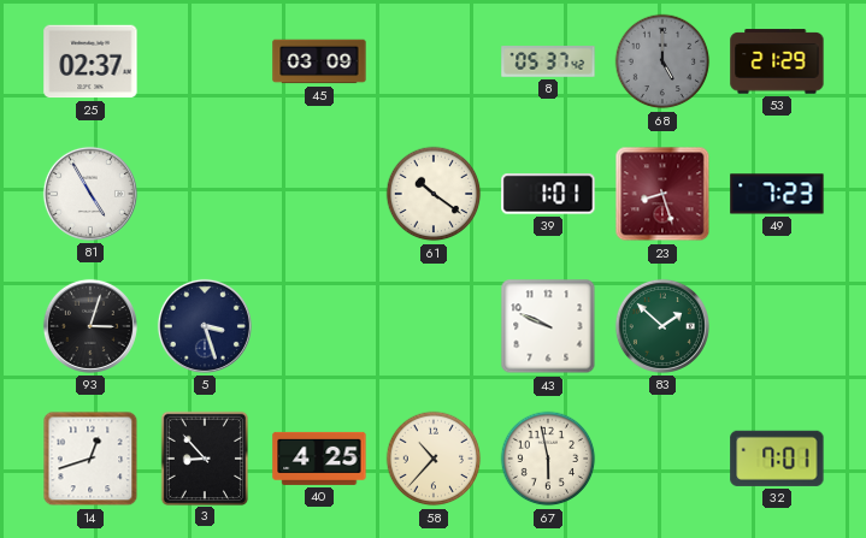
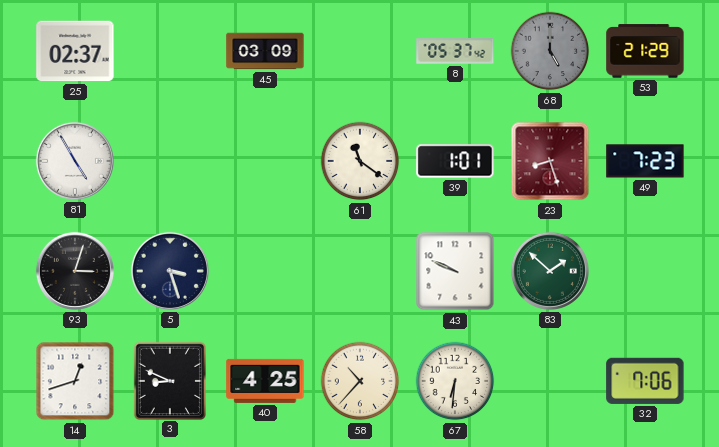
61: 10:21 -> 11:21
3: 8:53 -> 8:49
67: 5:58 -> 6:31
32: 7:01 -> 7:06
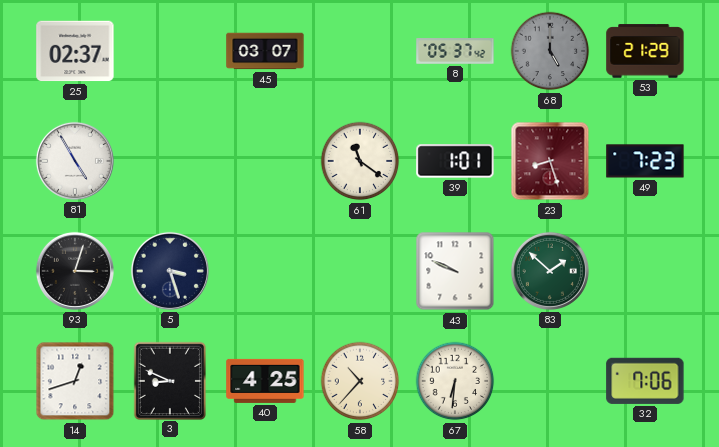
45: 03:09 -> 03:07
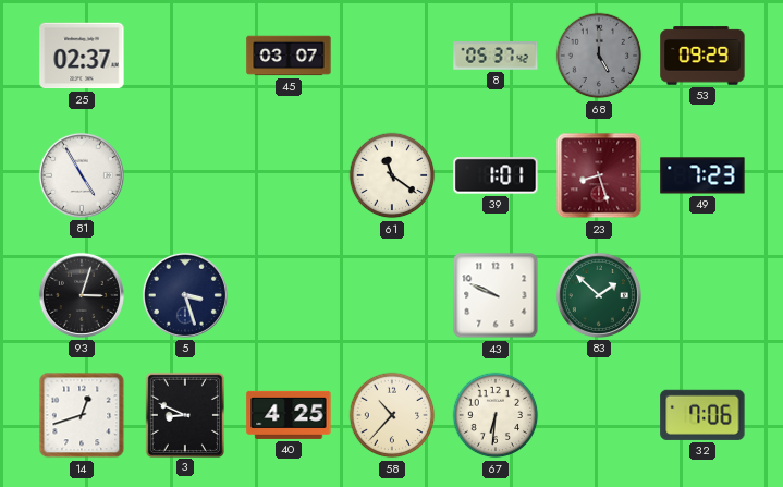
53: 21:29 -> 09:29
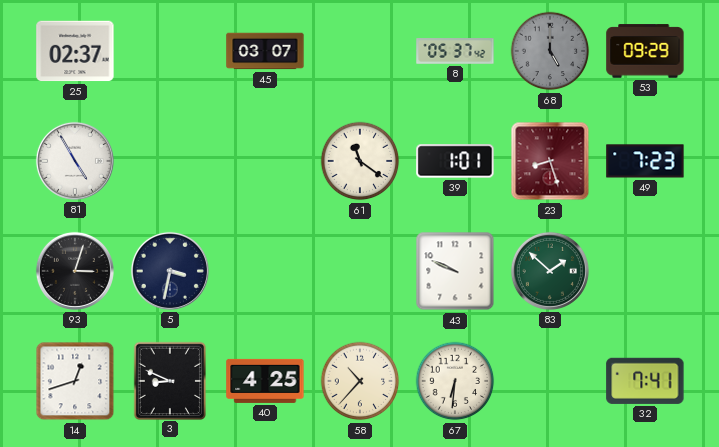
5: 3:27 -> 3:32
32: 7:06 -> 7:41
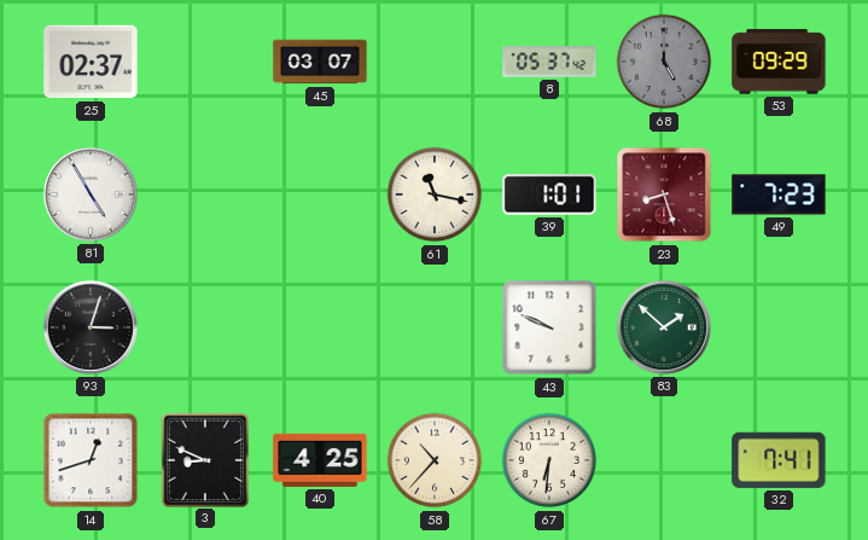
61: 11:21 -> 11:17
5: 3:32 -> none
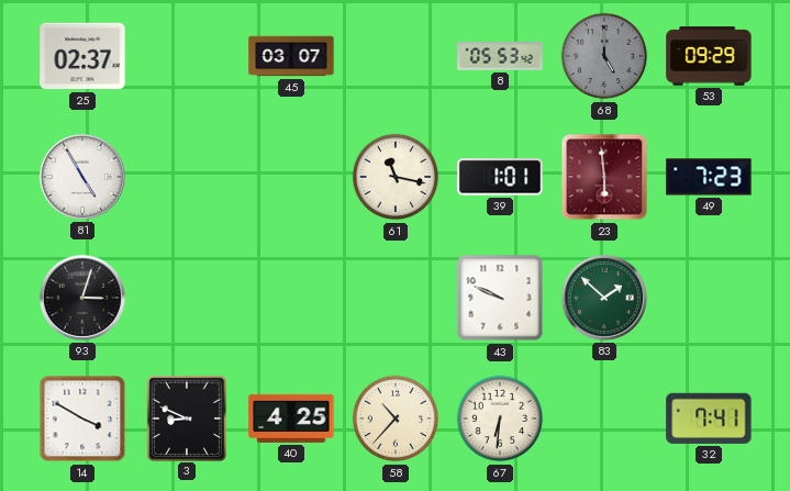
8: 05:37 -> 05:53
23: 8:27 -> 5:59
14: 12:42 -> 3:50
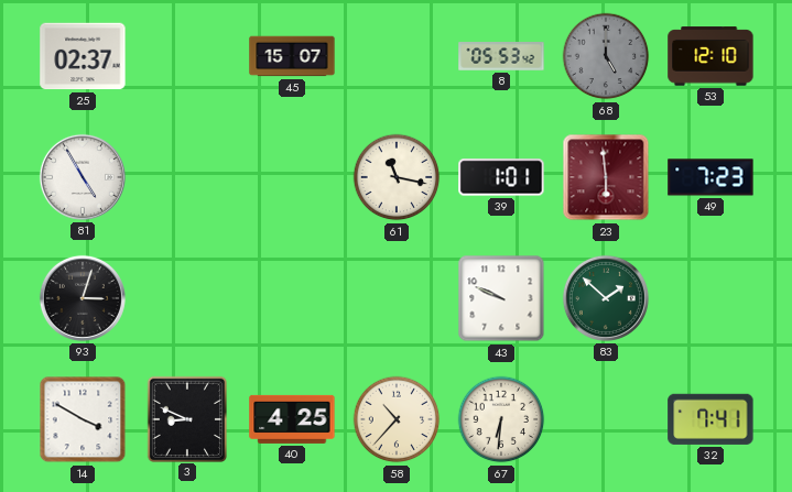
45: 03:07 -> 15:07
53: 09:29 -> 12:10
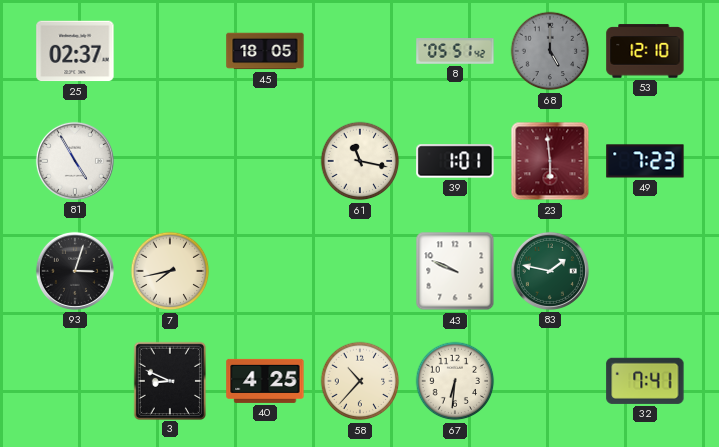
45: 15:07 -> 18:05
8: 05:53 -> 05:51
7: none -> 7:43
83: 1:52 -> 1:47
14: 3:50 -> none
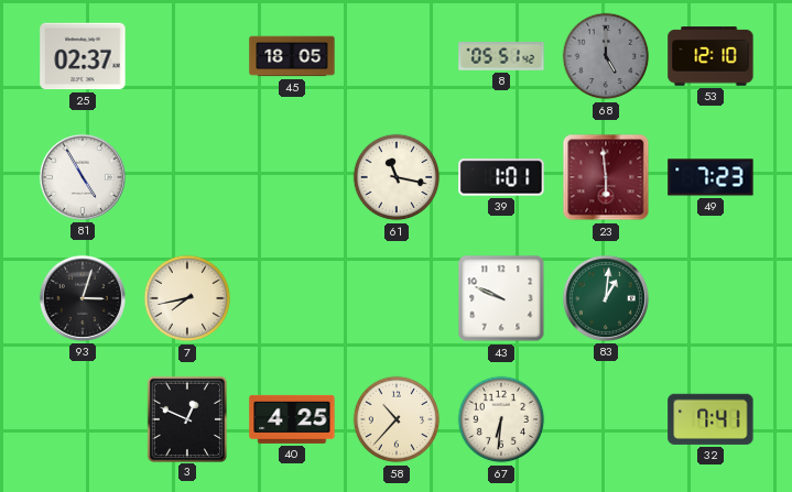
83: 1:47 -> 1:01
3: 8:49 -> 12:49
